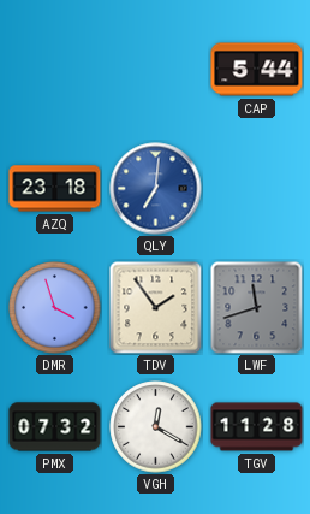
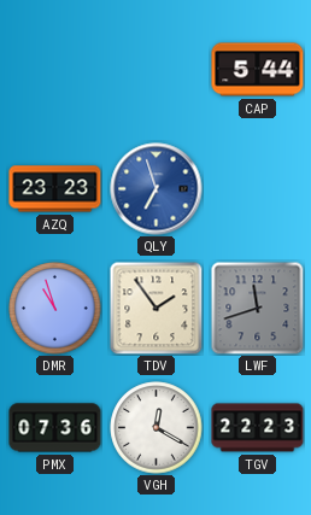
AZQ: 23:18 -> 23:23
QLY: 7:01 -> 6:57
DMR: 3:57 -> 10:57
PMX: 07:32 -> 07:36
TGV: 11:28 -> 22:23
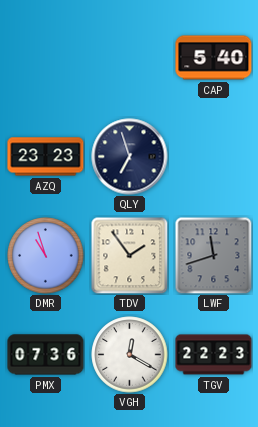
CAP: 5:44 -> 5:40
QLY dial: blue -> navy
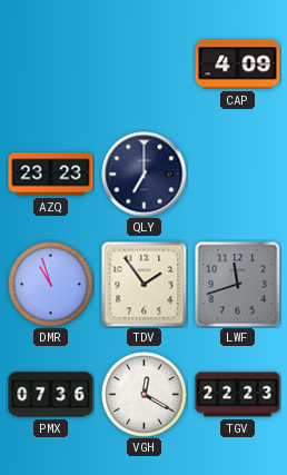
CAP: 5:40 -> 4:09
QLY: 6:57 -> 7:00
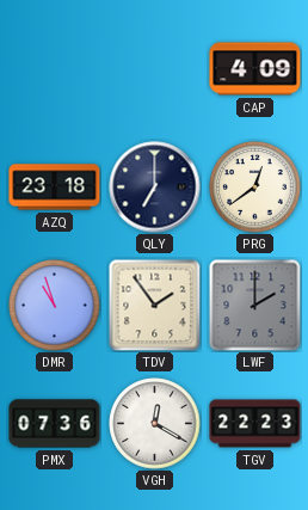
AZQ: 23:23 -> 23:18
PRG: none -> 12:39
LWF: 11:42 -> 2:00
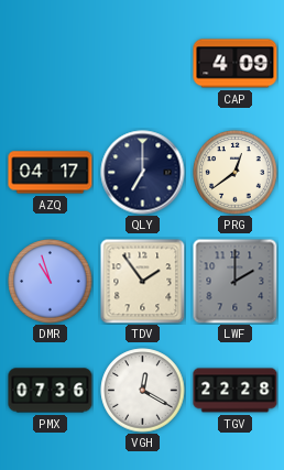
AZQ: 23:18 -> 04:17
TGV: 22:23 -> 22:28
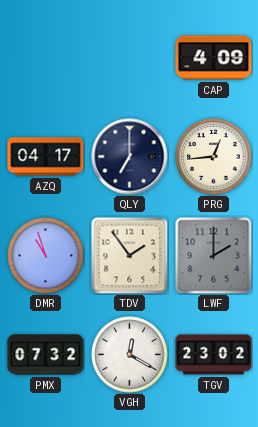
PRG: 12:39 -> 12:44
PMX: 07:36 -> 07:32
TGV: 22:28 -> 23:02
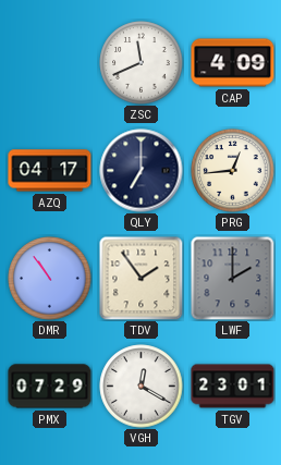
ZSC: none -> 11:41
DMR: 10:57 -> 10:54
PMX: 07:32 -> 07:29
TGV: 23:02 -> 23:01
